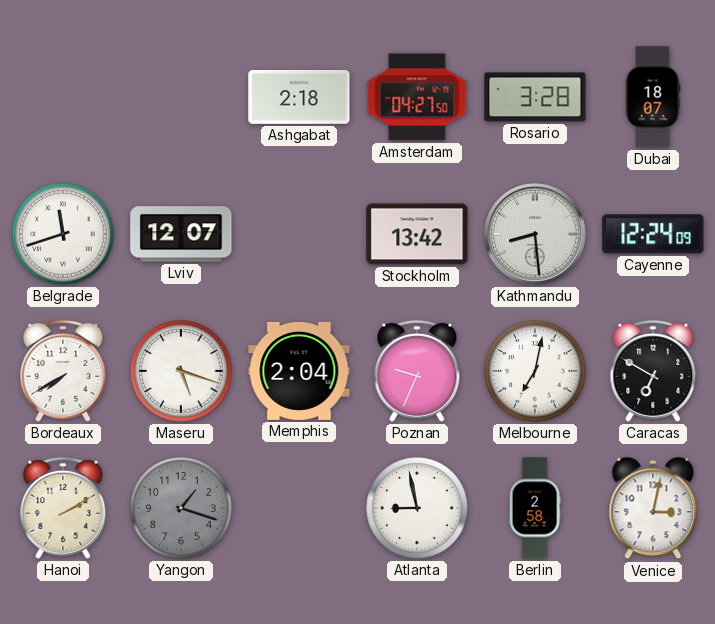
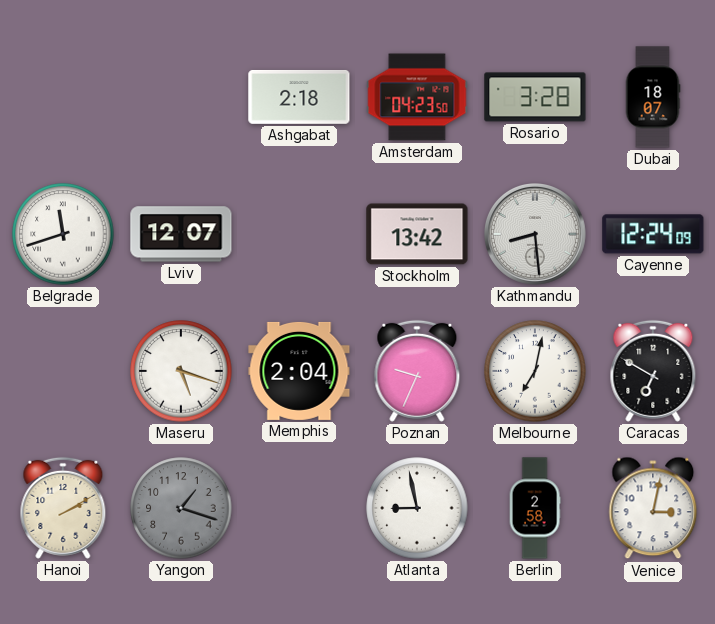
Amsterdam: 04:27 -> 04:23
Bordeaux: 7:40 -> none
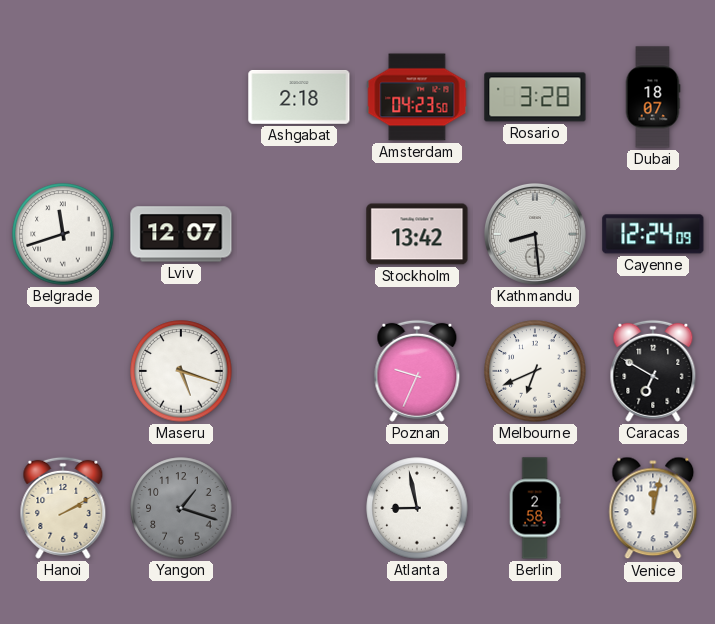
Memphis: 2:04 -> none
Melbourne: 7:02 -> 6:41
Venice: 3:02 -> 12:02
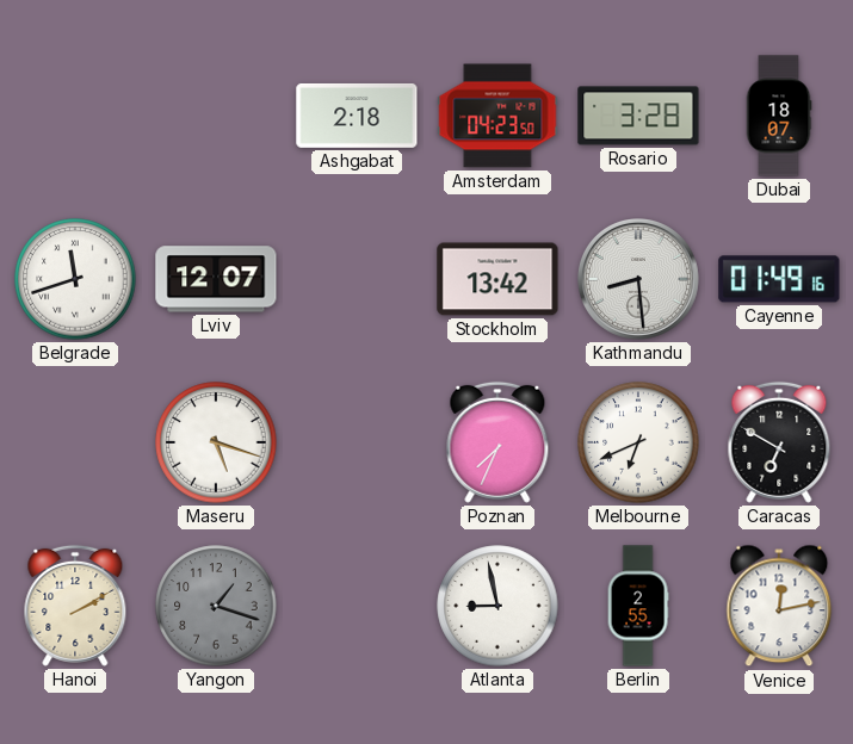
Cayenne: 12:24 -> 01:49
Poznan: 9:34 -> 7:34
Berlin: 2:58 -> 2:55
Venice: 12:02 -> 12:13
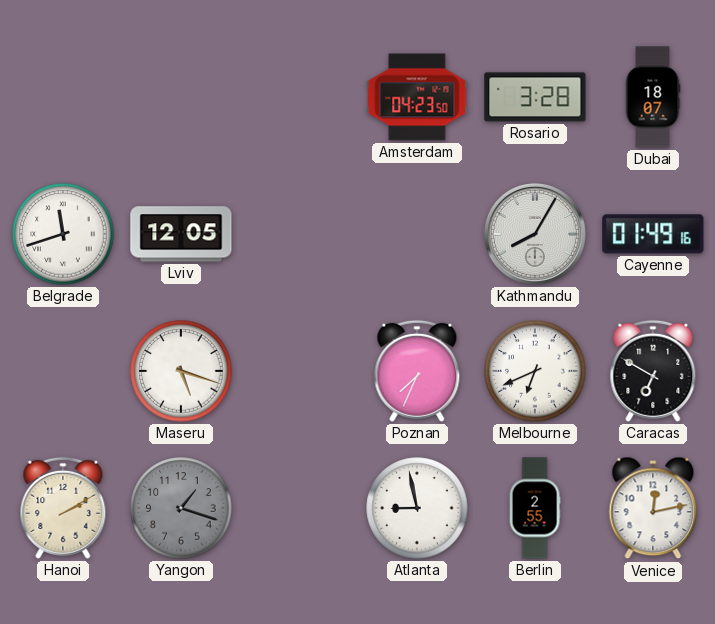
Ashgabat: 2:18 -> none
Lviv: 12:07 -> 12:05
Stockholm: 13:42 -> none
Kathmandu: 8:29 -> 8:05
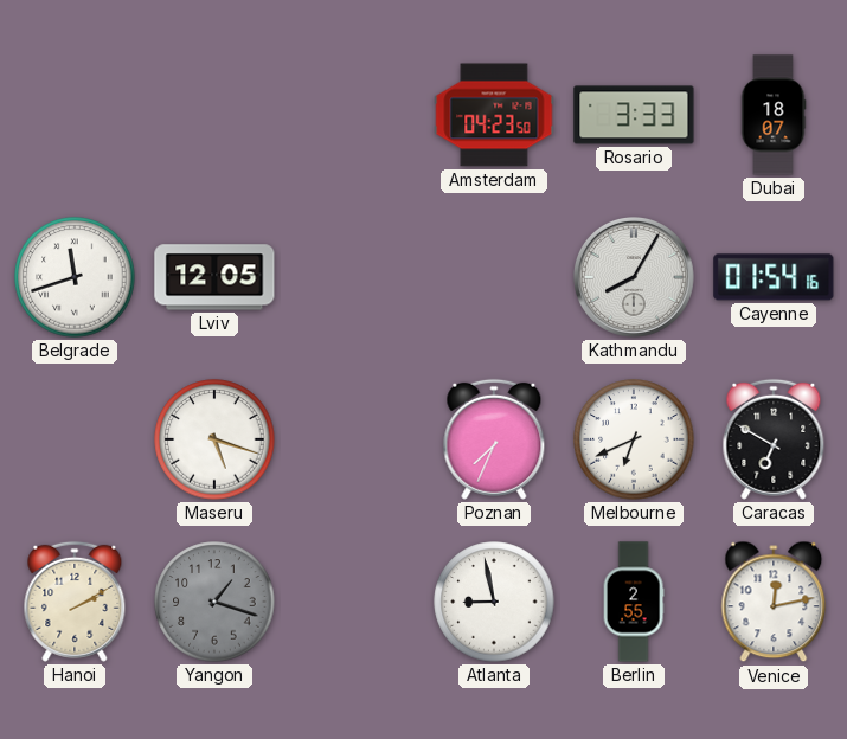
Rosario: 3:28 -> 3:33
Cayenne: 01:49 -> 01:54
